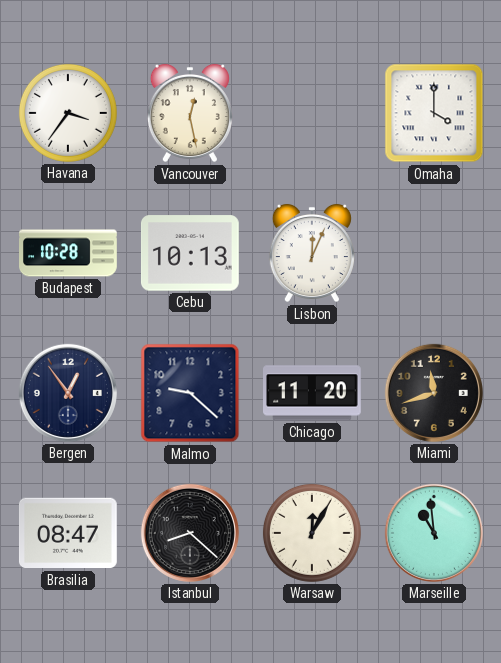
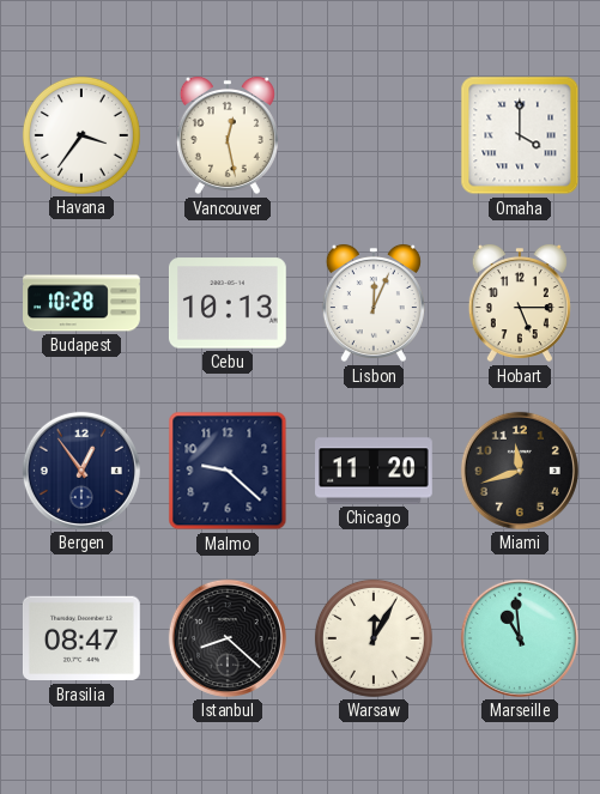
Hobart: none -> 5:15
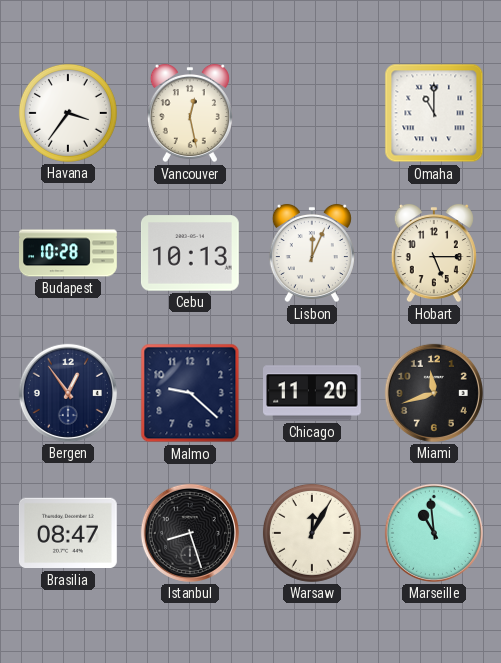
Omaha: 4:00 -> 11:00
Istanbul: 8:22 -> 8:27
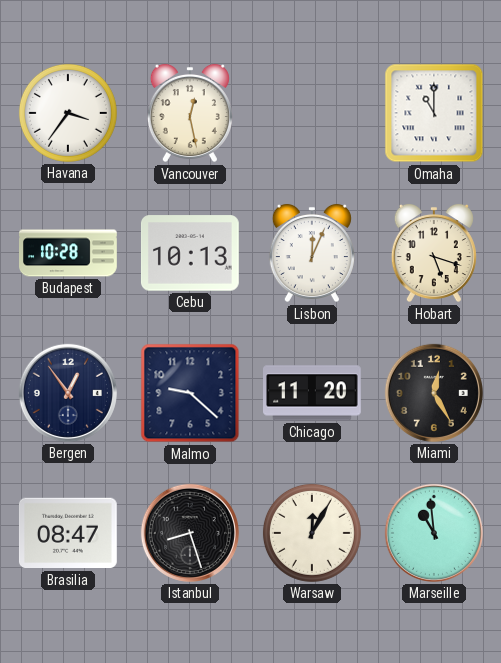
Hobart: 5:15 -> 5:18
Miami: 11:42 -> 12:25
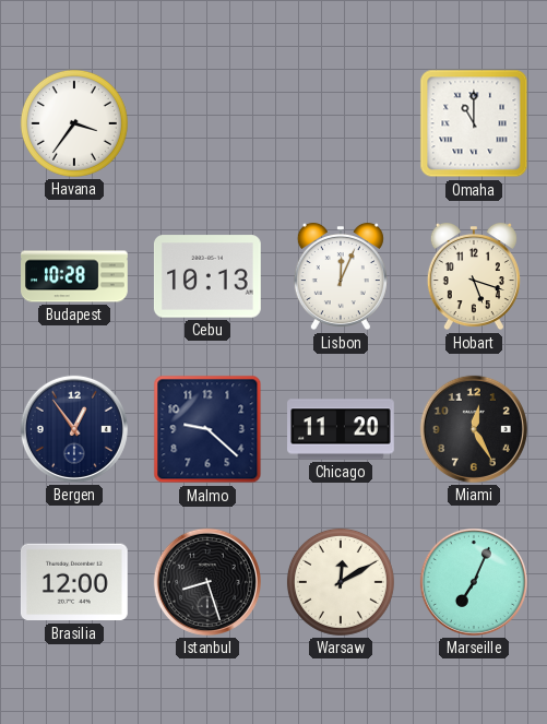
Vancouver: 12:28 -> none
Brasilia: 08:47 -> 12:00
Warsaw: 12:05 -> 12:10
Marseille: 10:59 -> 7:04
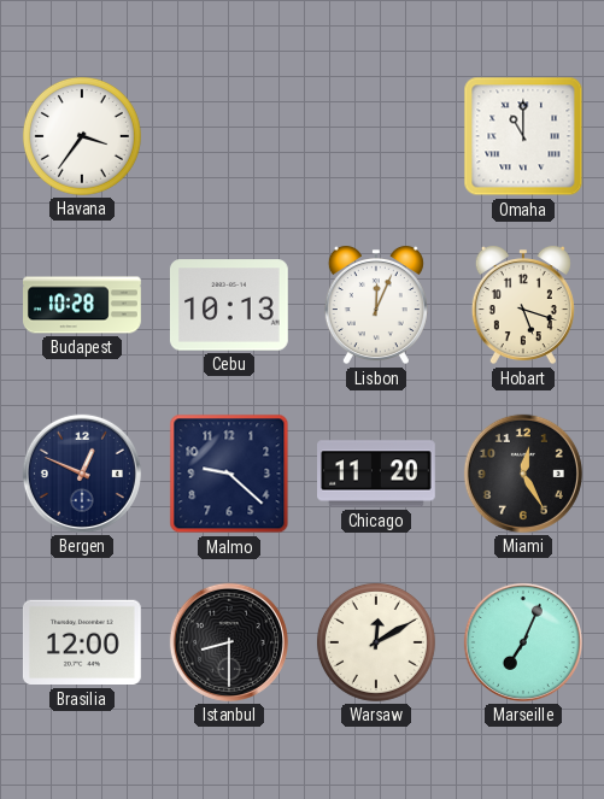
Bergen: 12:54 -> 12:49
Istanbul: 8:27 -> 8:30
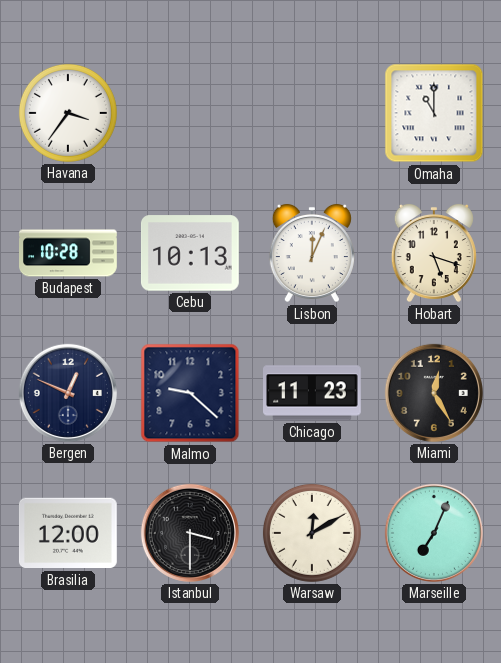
Chicago: 11:20 -> 11:23
Istanbul: 8:30 -> 3:30
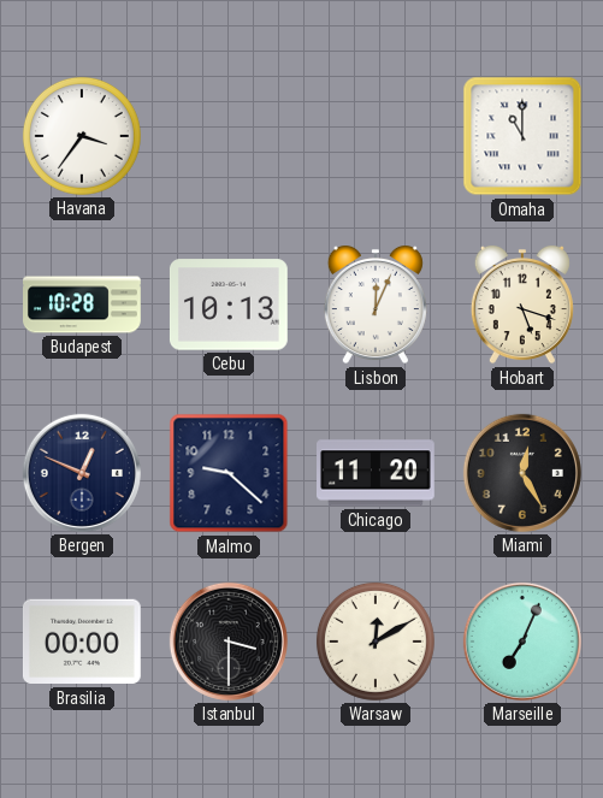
Chicago: 11:23 -> 11:20
Brasilia: 12:00 -> 00:00
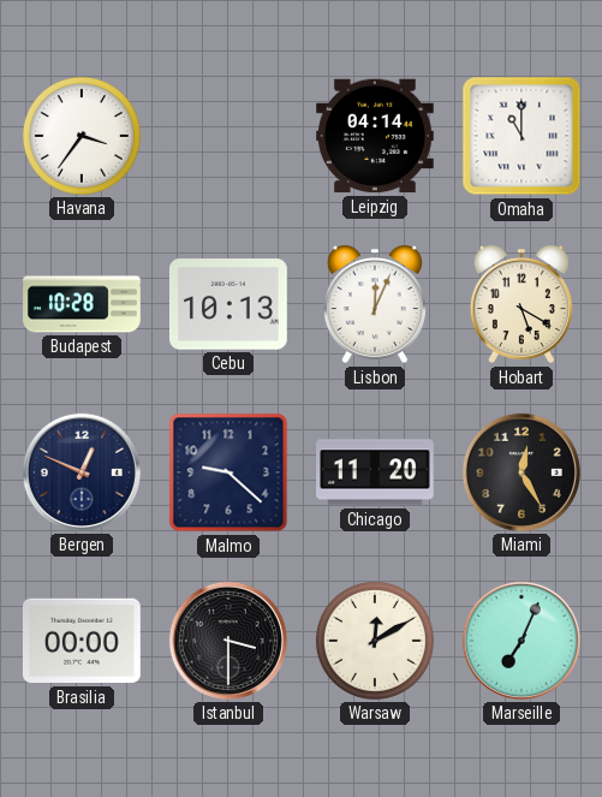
Leipzig: none -> 04:14
Hobart: 5:18 -> 5:20
